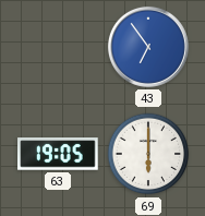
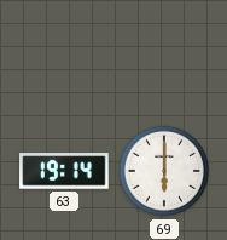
43: 6:54 -> none
63: 19:05 -> 19:14
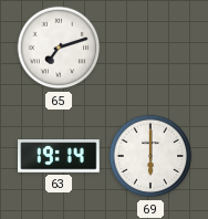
65: none -> 7:12
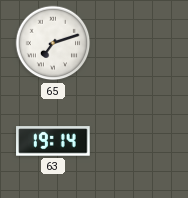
69: 6:00 -> none
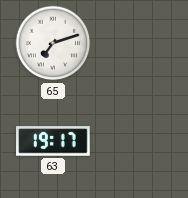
63: 19:14 -> 19:17
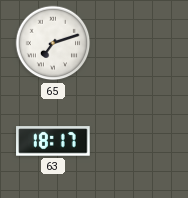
63: 19:17 -> 18:17
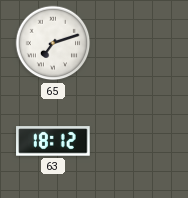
63: 18:17 -> 18:12
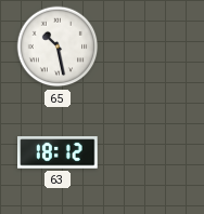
65: 7:12 -> 10:28
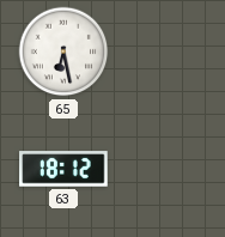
65: 10:28 -> 6:28
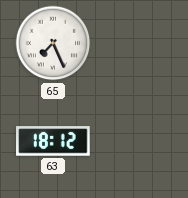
65: 6:28 -> 7:26
